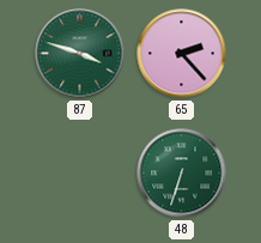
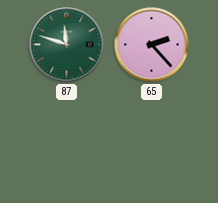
87: 3:48 -> 11:48
48: 6:33 -> none
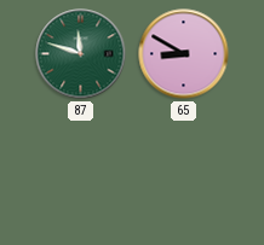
65: 2:23 -> 8:50
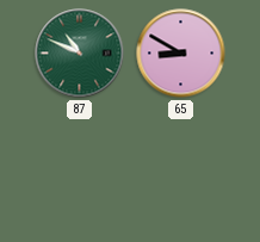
87: 11:48 -> 10:49
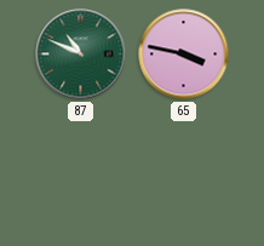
65: 8:50 -> 3:47
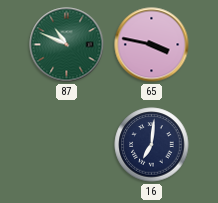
16: none -> 7:01
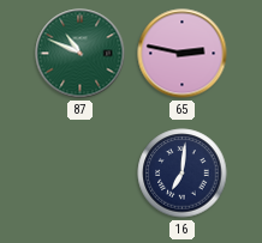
65: 3:47 -> 2:47
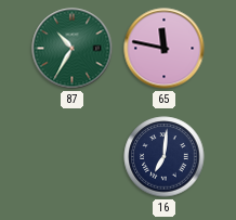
87: 10:49 -> 10:35
65: 2:47 -> 11:47
